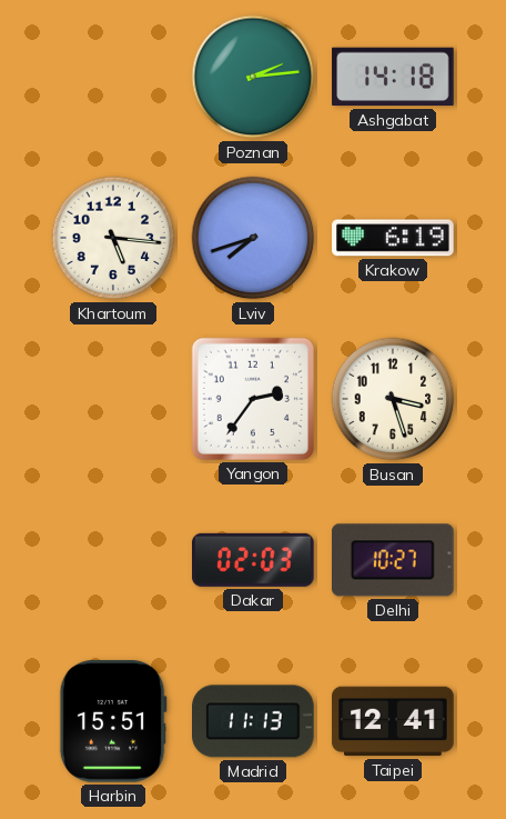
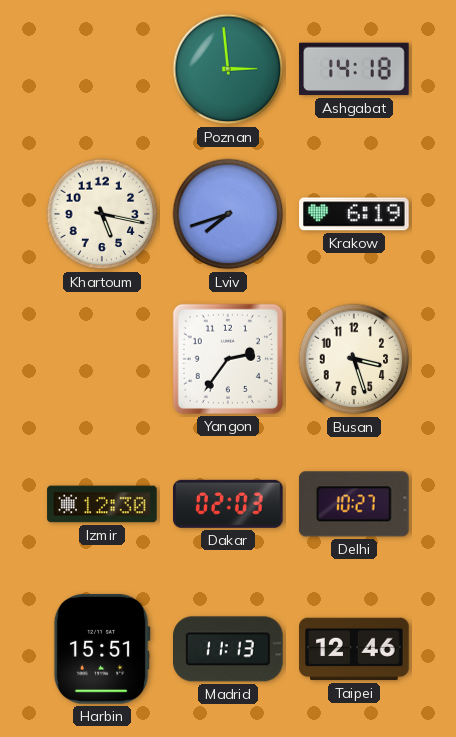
Poznan: 2:14 -> 2:59
Khartoum: 5:16 -> 5:17
Izmir: none -> 12:30
Taipei: 12:41 -> 12:46
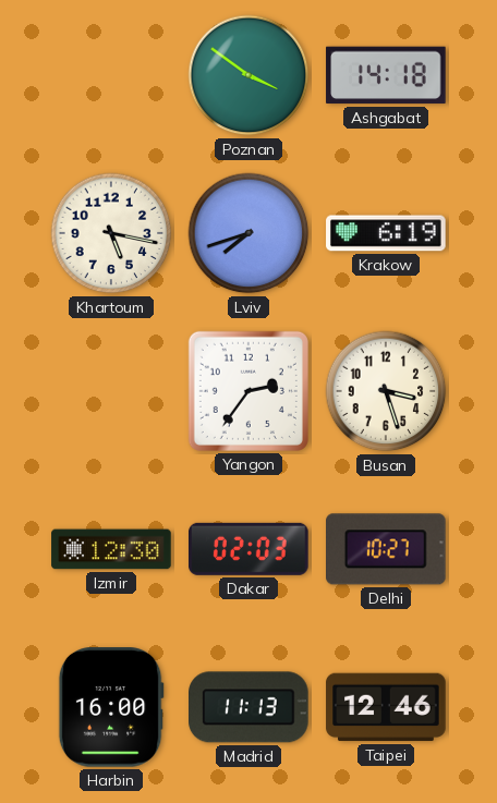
Poznan: 2:59 -> 3:51
Harbin: 15:51 -> 16:00
